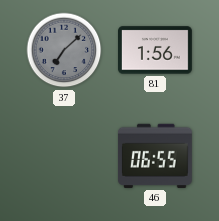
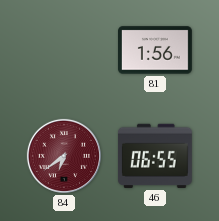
37: 7:08 -> none
84: none -> 6:39
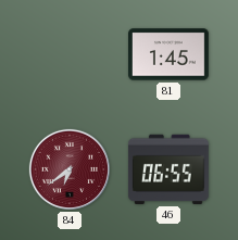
81: 1:56 -> 1:45
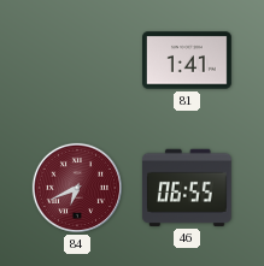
81: 1:45 -> 1:41
84: 6:39 -> 6:41
